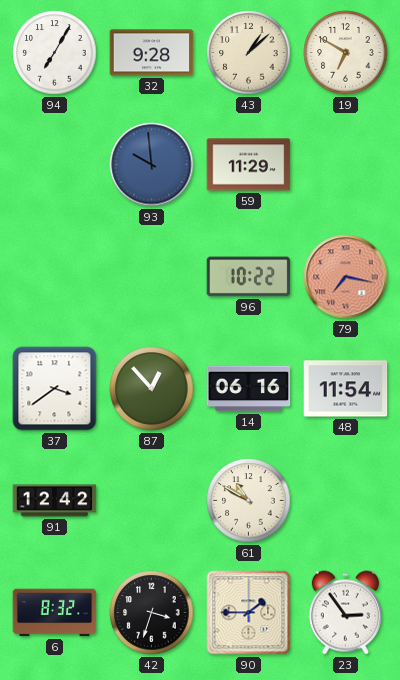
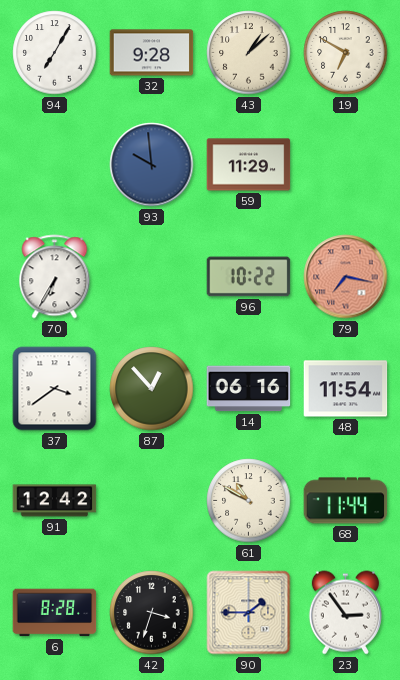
70: none -> 6:35
68: none -> 11:44
6: 8:32 -> 8:28
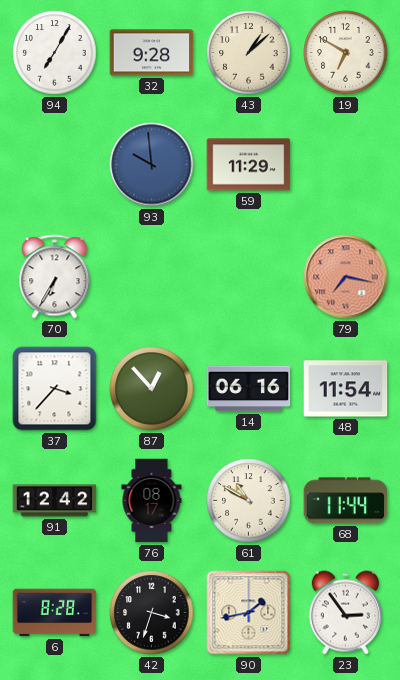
96: 10:22 -> none
37: 3:39 -> 3:37
76: none -> 08:17
90: 1:45 -> 1:43
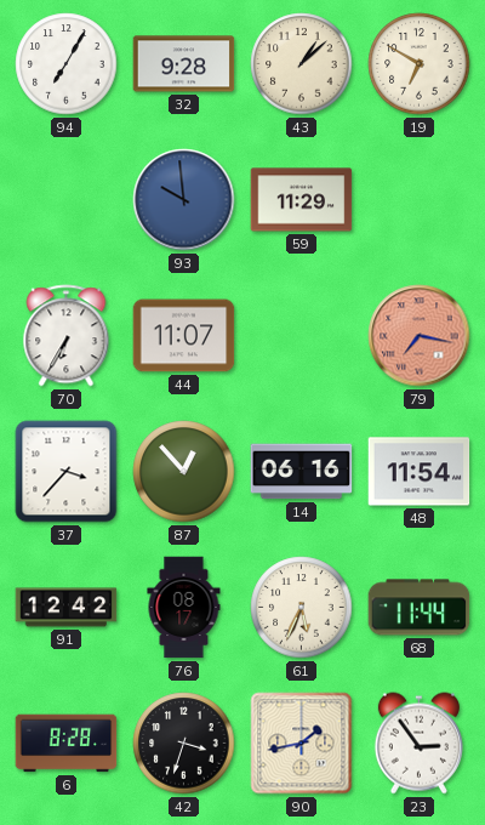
44: none -> 11:07
61: 10:50 -> 5:34
